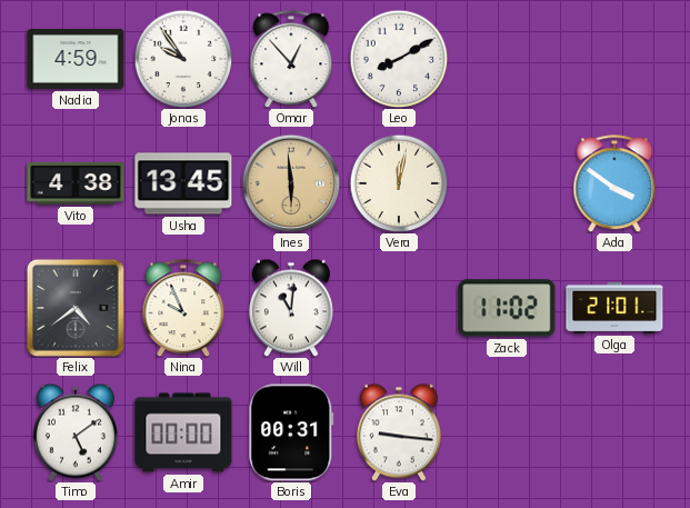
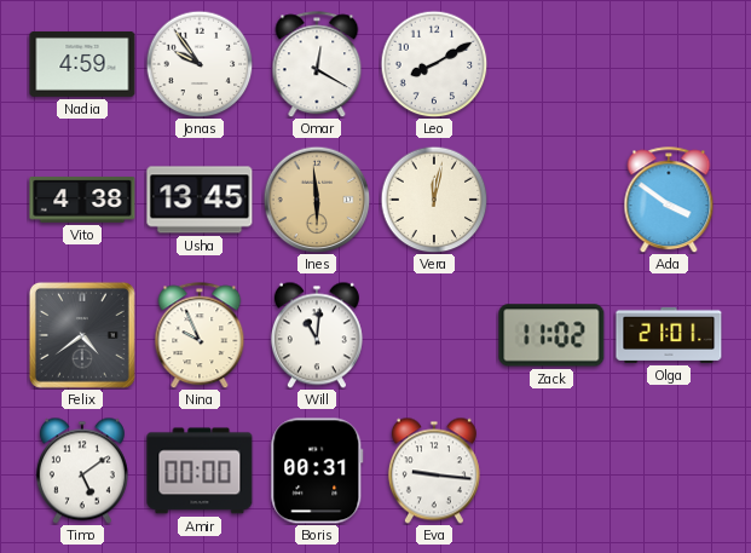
Omar: 12:53 -> 12:20
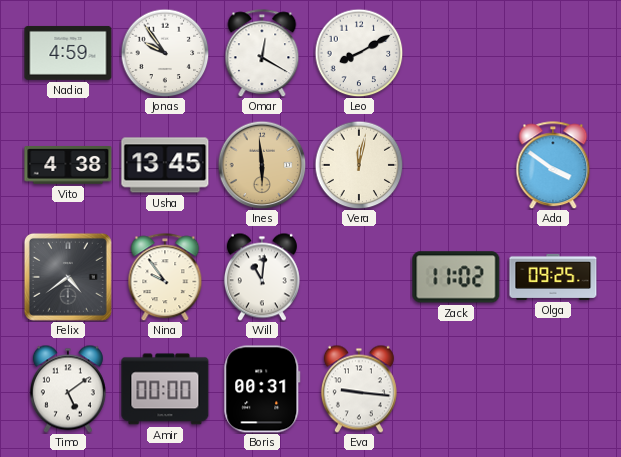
Nina: 9:56 -> 9:54
Olga: 21:01 -> 09:25
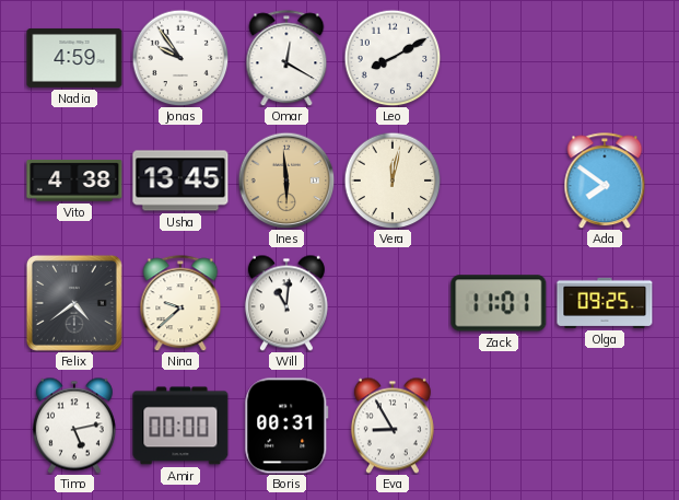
Ada: 3:51 -> 7:51
Nina: 9:54 -> 9:38
Zack: 11:02 -> 11:01
Timo: 5:09 -> 5:13
Eva: 9:16 -> 8:55
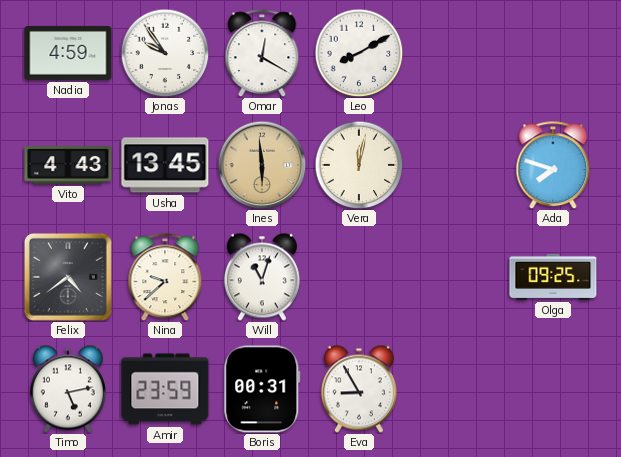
Vito: 4:38 -> 4:43
Ada: 7:51 -> 7:48
Will: 11:01 -> 11:03
Zack: 11:01 -> none
Amir: 00:00 -> 23:59
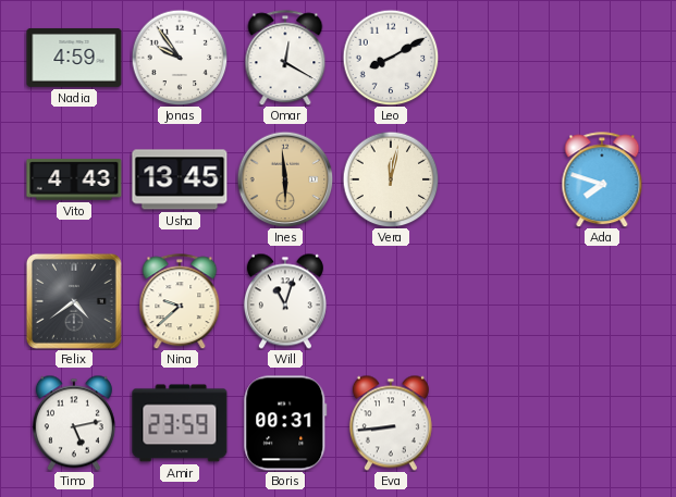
Olga: 09:25 -> none
Eva: 8:55 -> 8:44
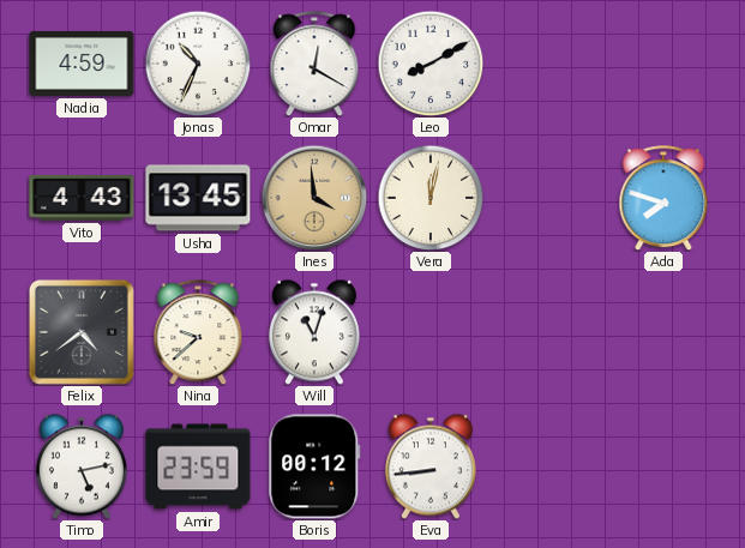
Jonas: 9:54 -> 10:34
Ines: 5:59 -> 3:59
Boris: 00:31 -> 00:12
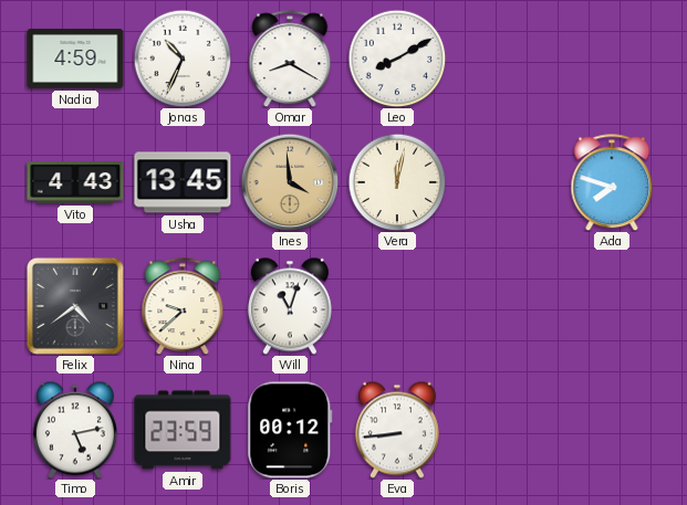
Omar: 12:20 -> 8:20
